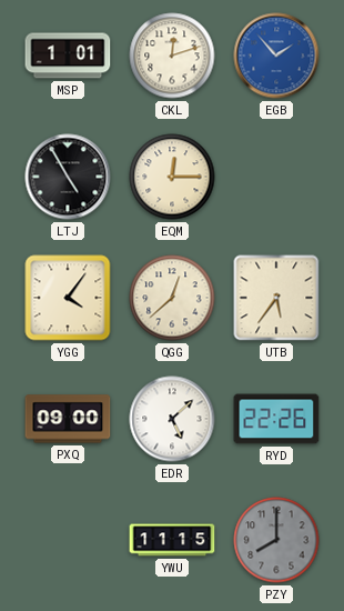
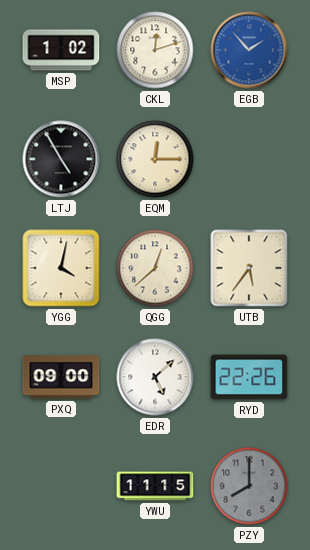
MSP: 1:01 -> 1:02
YGG: 4:06 -> 4:02
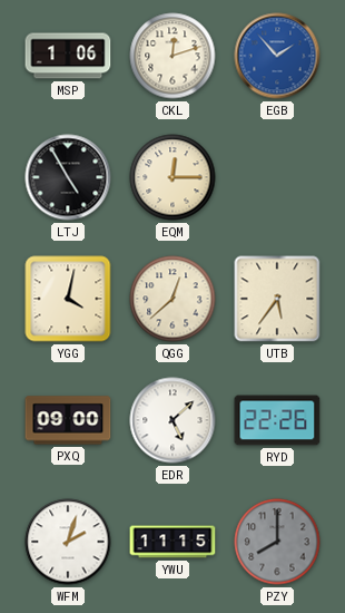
MSP: 1:02 -> 1:06
WFM: none -> 2:03
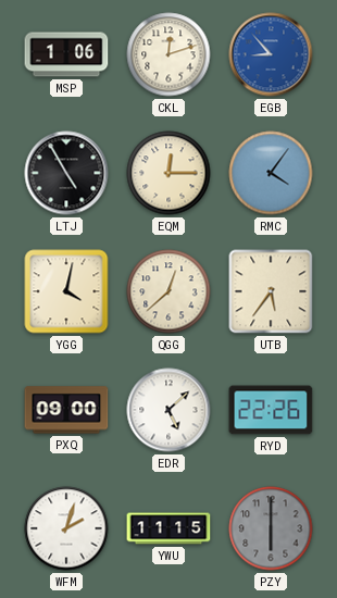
EGB: 1:53 -> 8:53
RMC: none -> 4:06
PZY: 8:00 -> 6:00
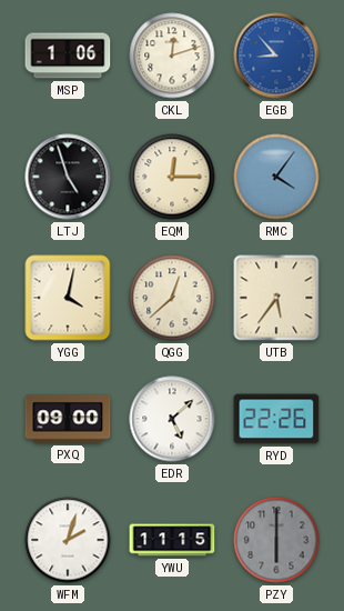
LTJ: 4:55 -> 4:57
